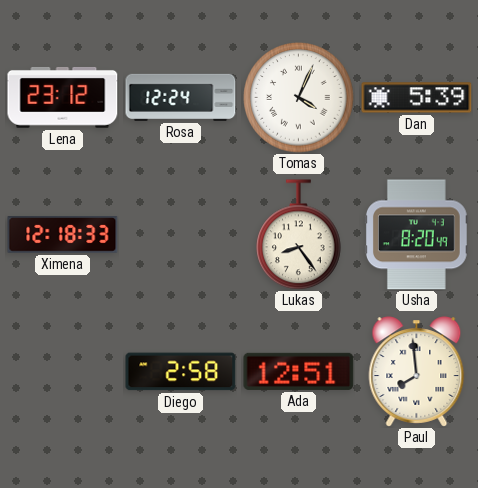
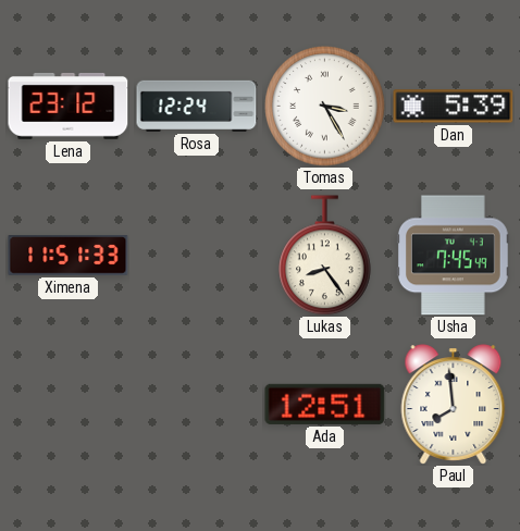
Tomas: 4:04 -> 3:25
Ximena: 12:18 -> 11:51
Usha: 8:20 -> 7:45
Diego: 2:58 -> none
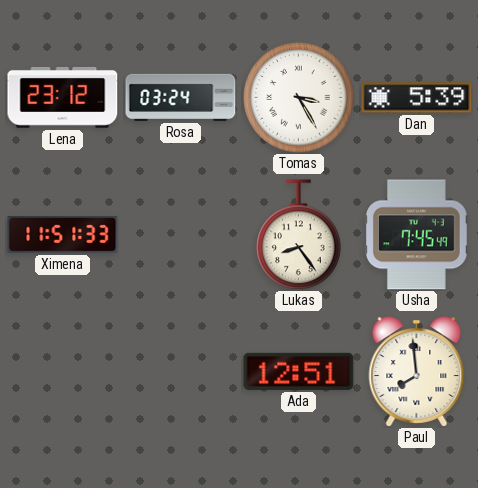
Rosa: 12:24 -> 03:24
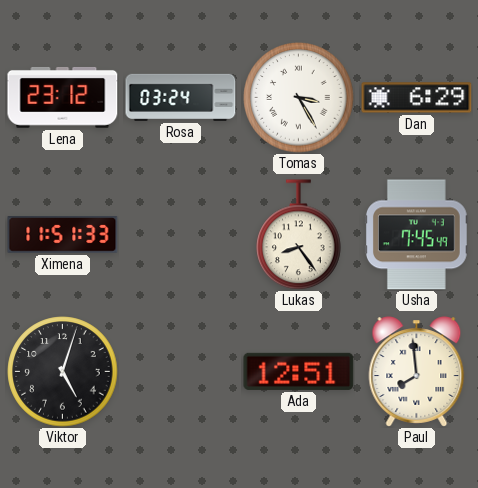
Dan: 5:39 -> 6:29
Viktor: none -> 5:03
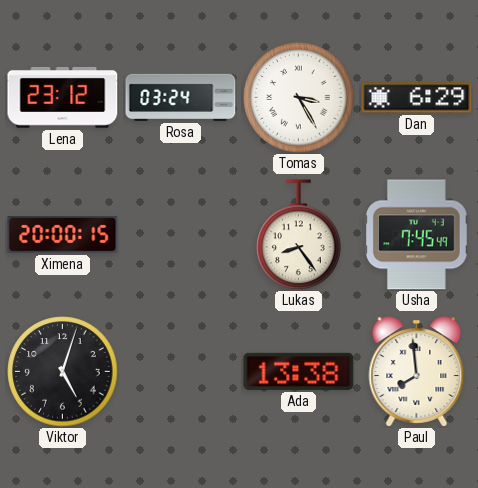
Ximena: 11:51 -> 20:00
Ada: 12:51 -> 13:38
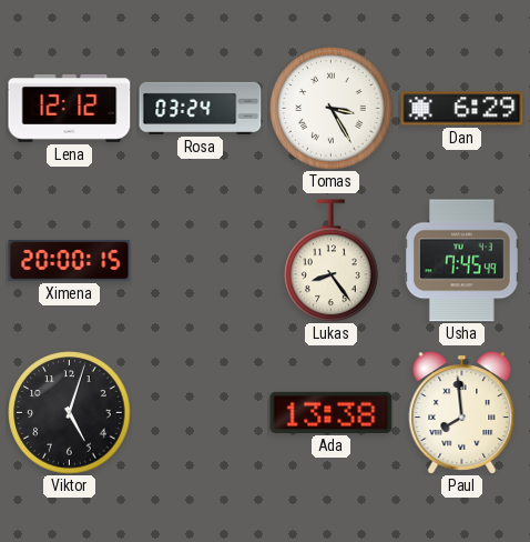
Lena: 23:12 -> 12:12
